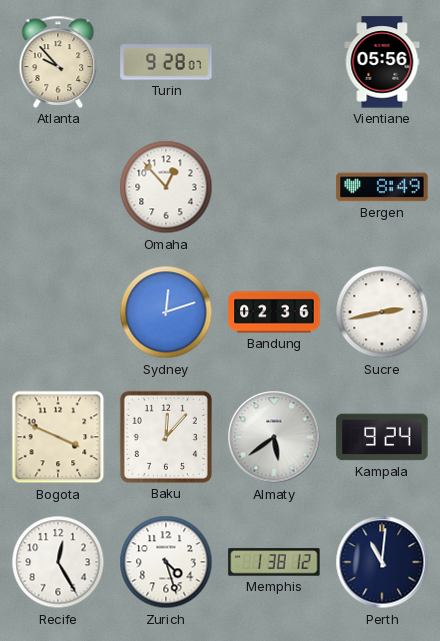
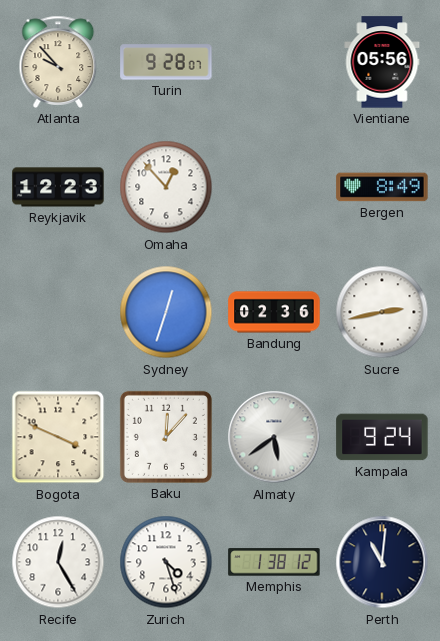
Reykjavik: none -> 12:23
Sydney: 12:12 -> 12:33
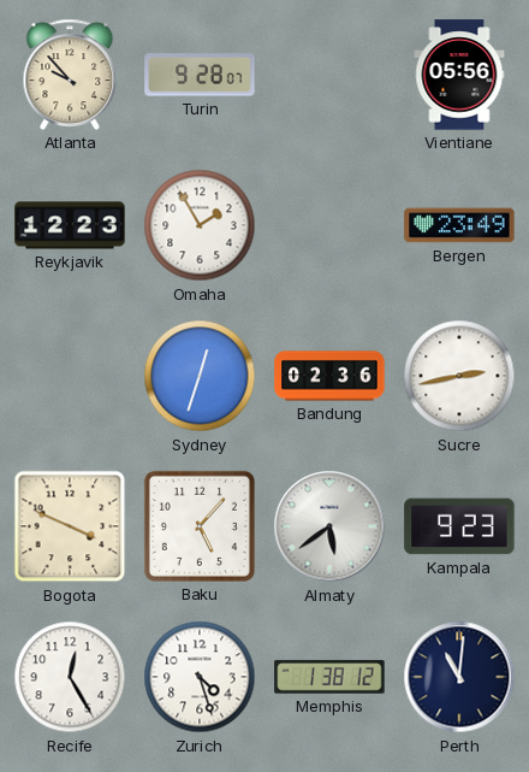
Omaha: 12:53 -> 1:55
Bergen: 8:49 -> 23:49
Baku: 12:07 -> 5:07
Kampala: 9:24 -> 9:23
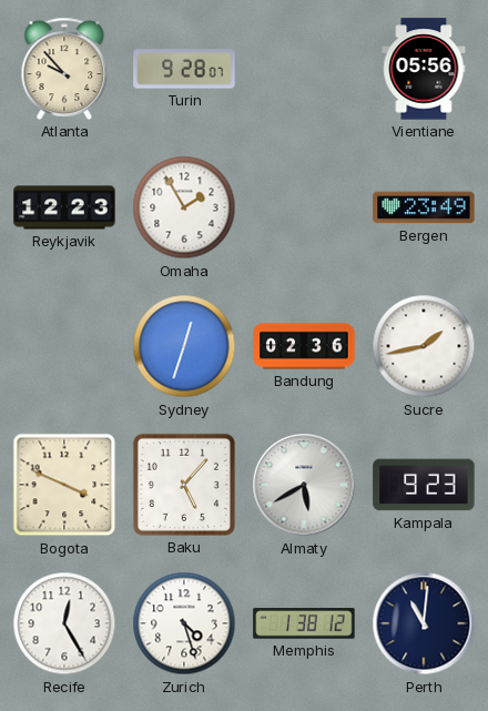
Sucre: 2:43 -> 1:43
Almaty: 5:39 -> 5:40
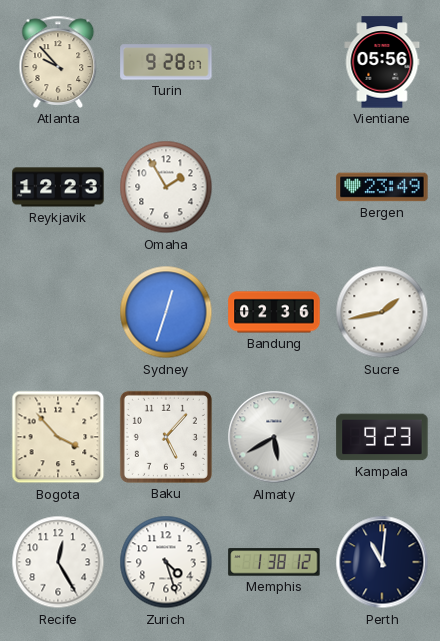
Bogota: 3:49 -> 3:53
